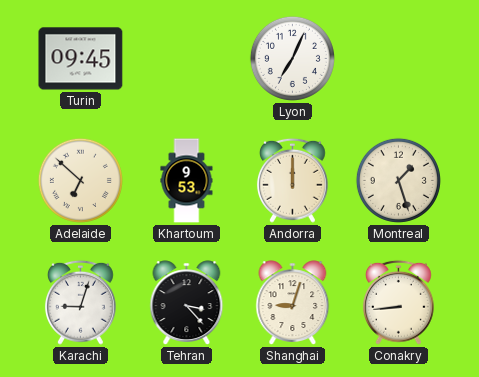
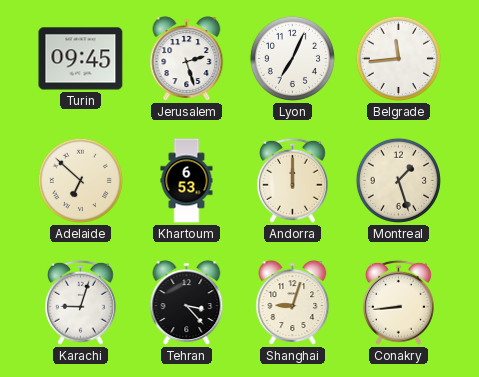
Jerusalem: none -> 2:27
Belgrade: none -> 11:44
Khartoum: 9:53 -> 6:53
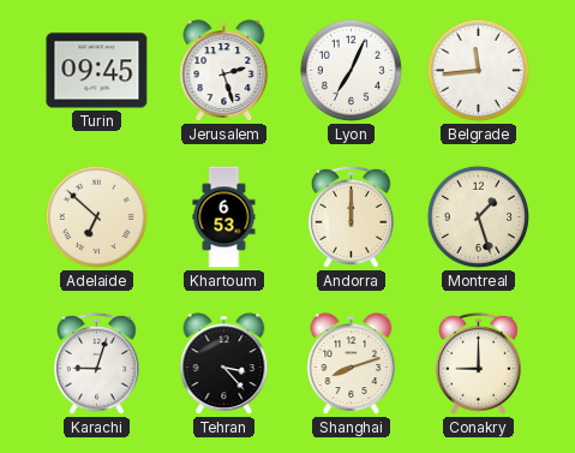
Shanghai: 9:03 -> 8:12
Conakry: 8:44 -> 9:00
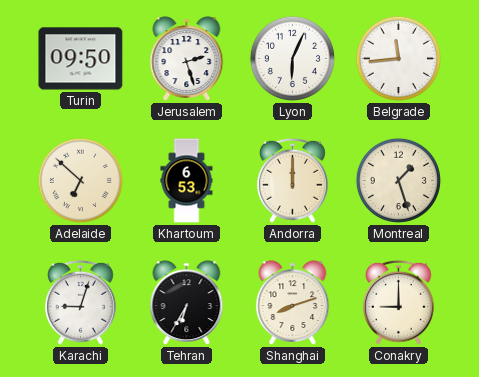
Turin: 09:45 -> 09:50
Lyon: 7:04 -> 6:04
Tehran: 3:23 -> 6:35
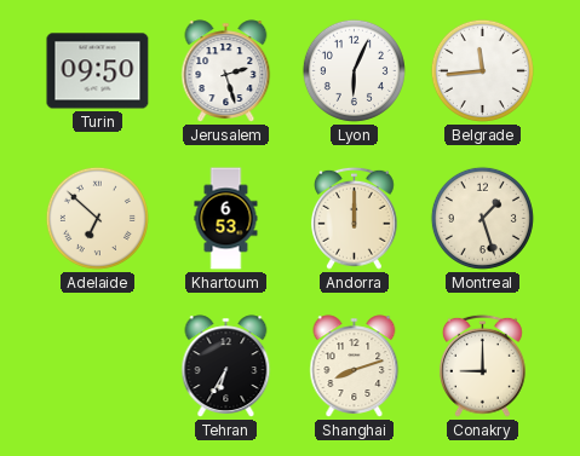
Karachi: 9:03 -> none
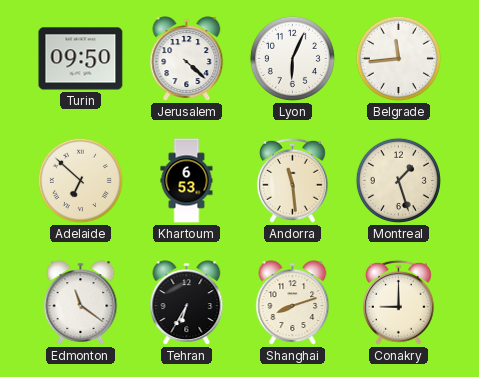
Jerusalem: 2:27 -> 4:22
Andorra: 12:00 -> 11:29
Edmonton: none -> 11:21
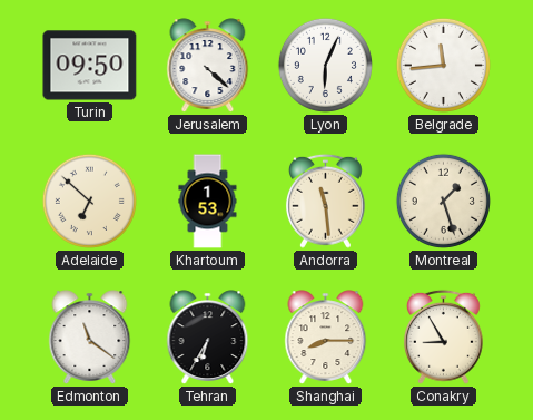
Khartoum: 6:53 -> 1:53
Shanghai: 8:12 -> 8:15
Conakry: 9:00 -> 8:55
